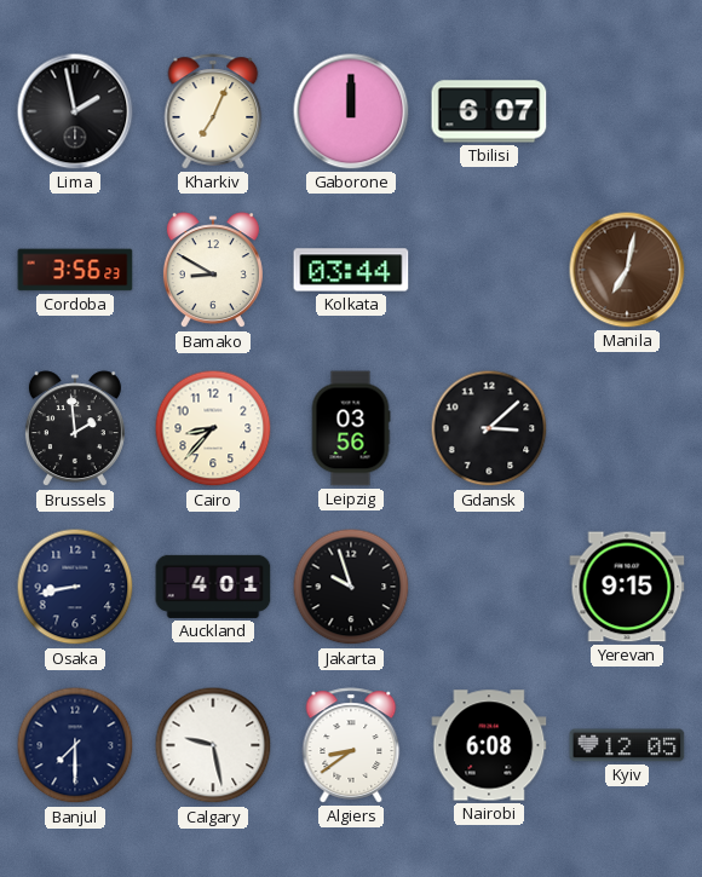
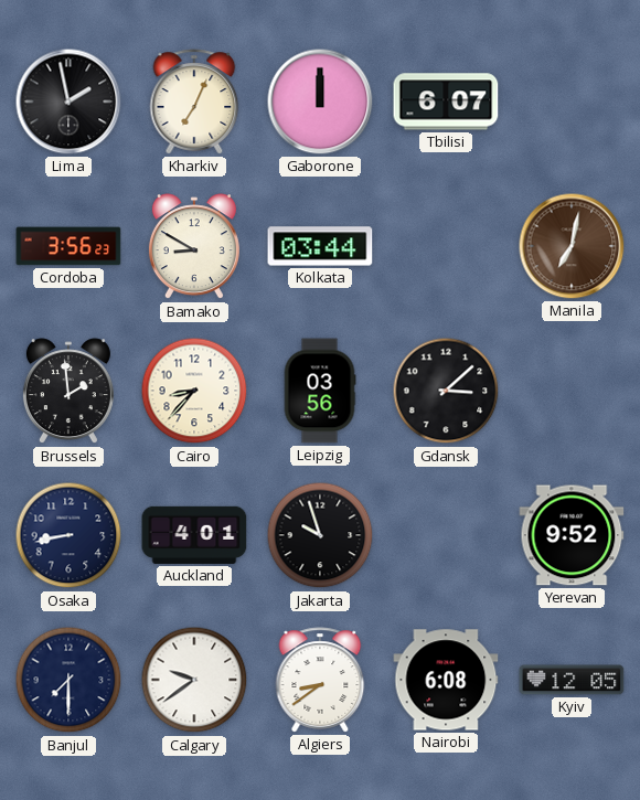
Yerevan: 9:15 -> 9:52
Calgary: 9:28 -> 9:39
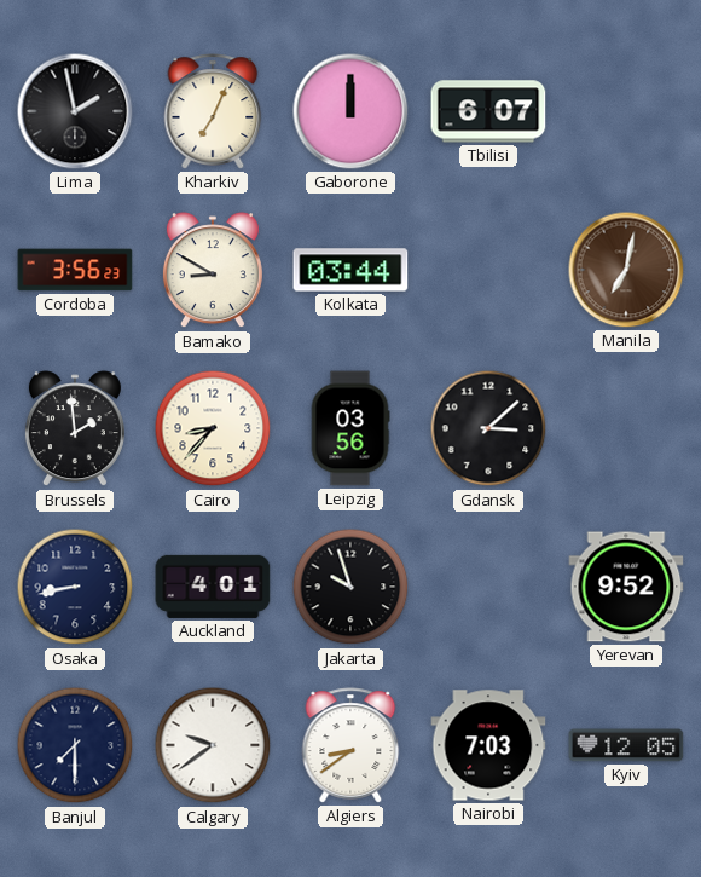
Nairobi: 6:08 -> 7:03
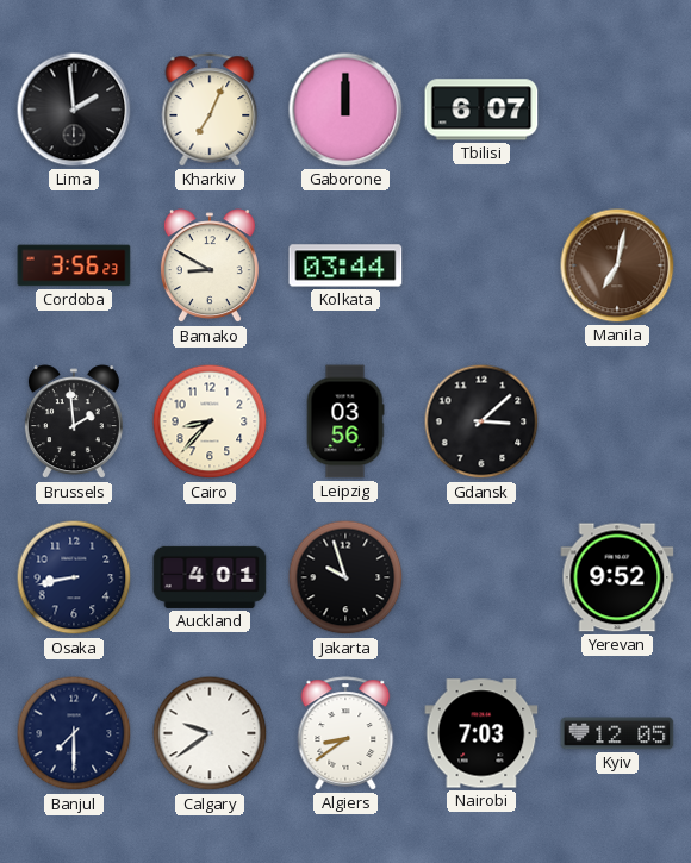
Lima: 1:58 -> 1:59
